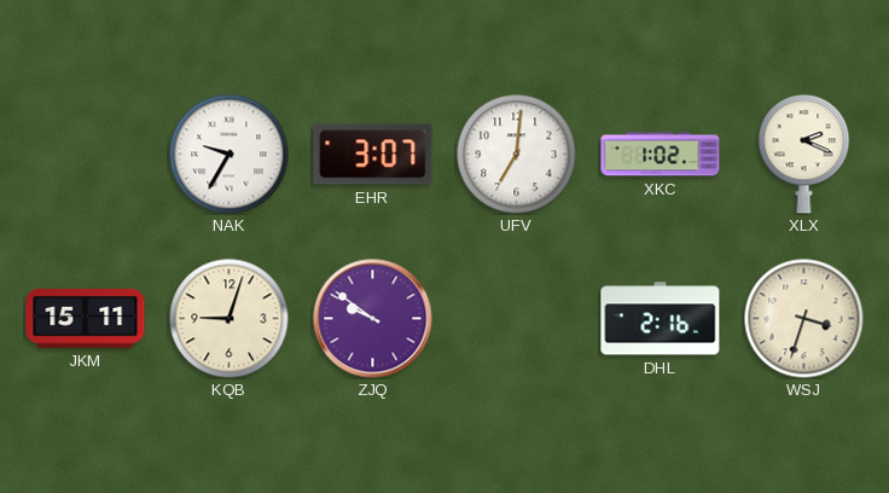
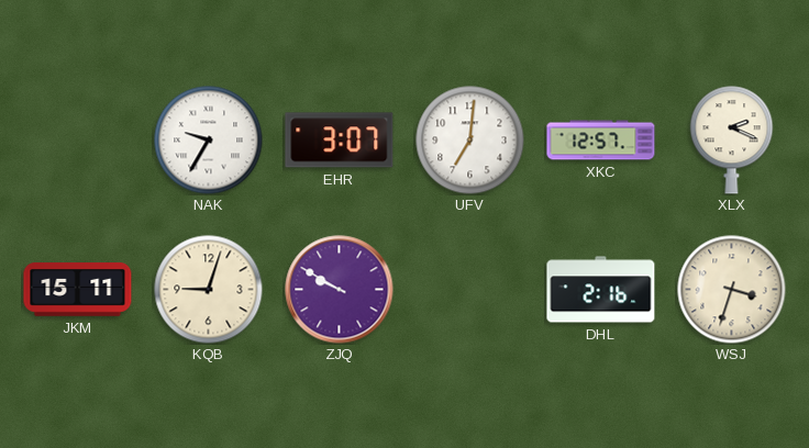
XKC: 1:02 -> 12:57
ZJQ: 9:51 -> 9:50
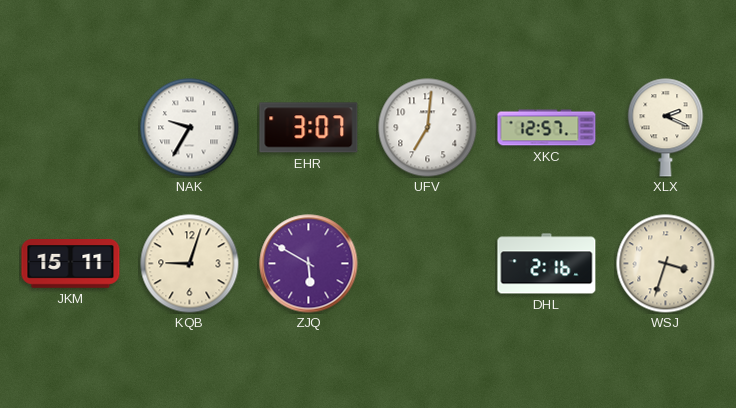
ZJQ: 9:50 -> 5:50
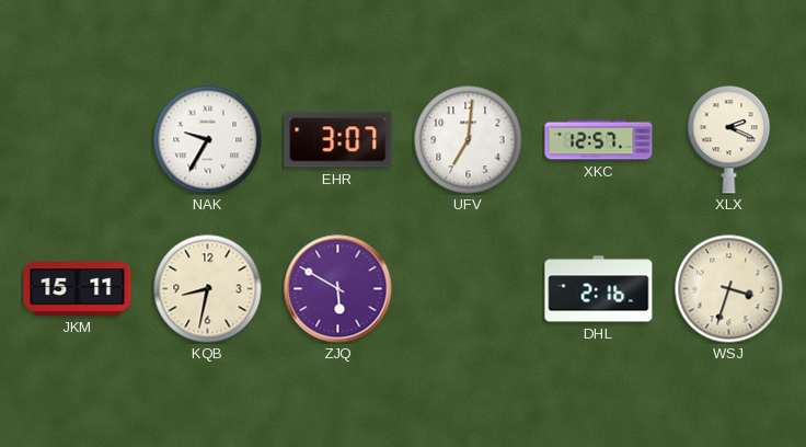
KQB: 9:03 -> 8:32
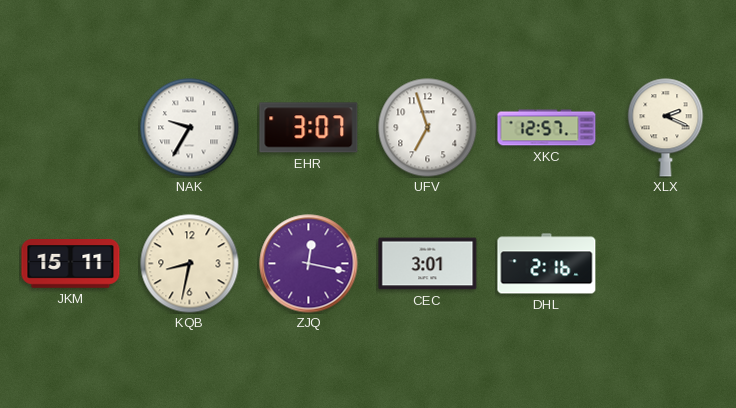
UFV: 7:01 -> 6:57
ZJQ: 5:50 -> 12:17
CEC: none -> 3:01
WSJ: 3:33 -> none
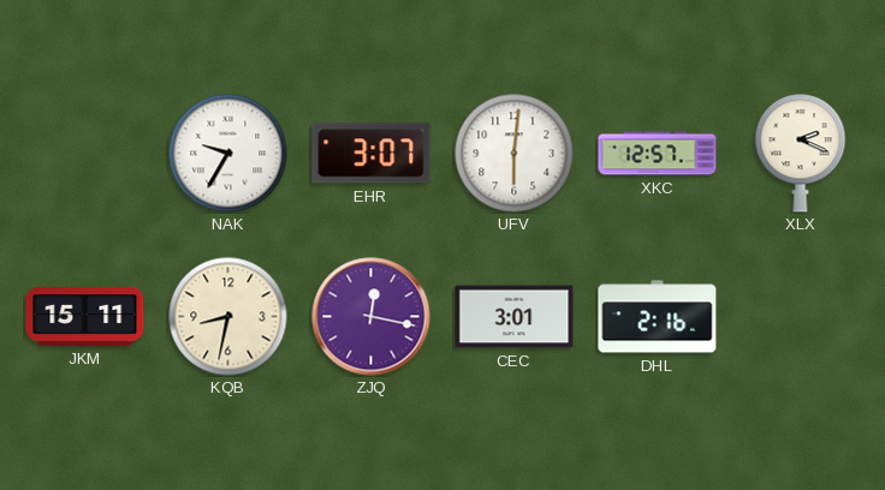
UFV: 6:57 -> 6:01
